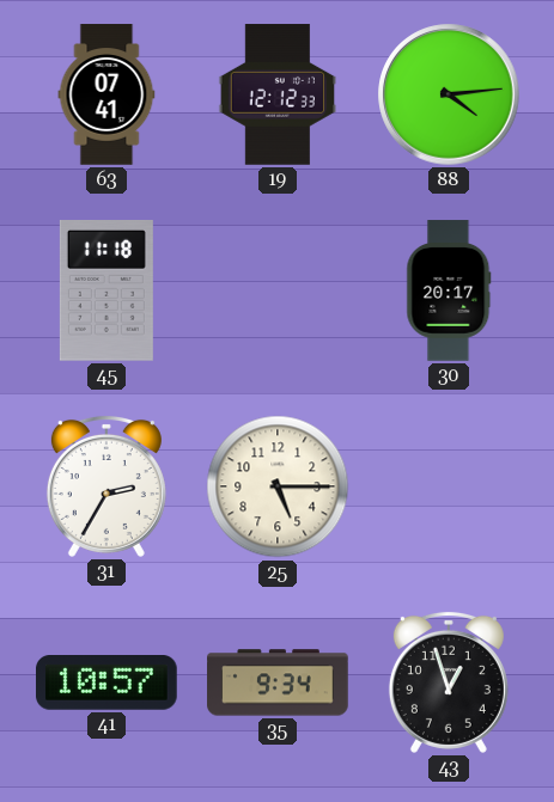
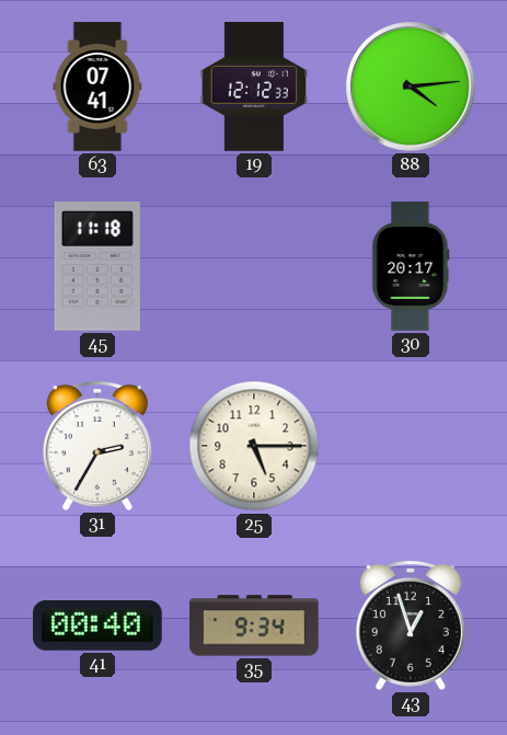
41: 10:57 -> 00:40
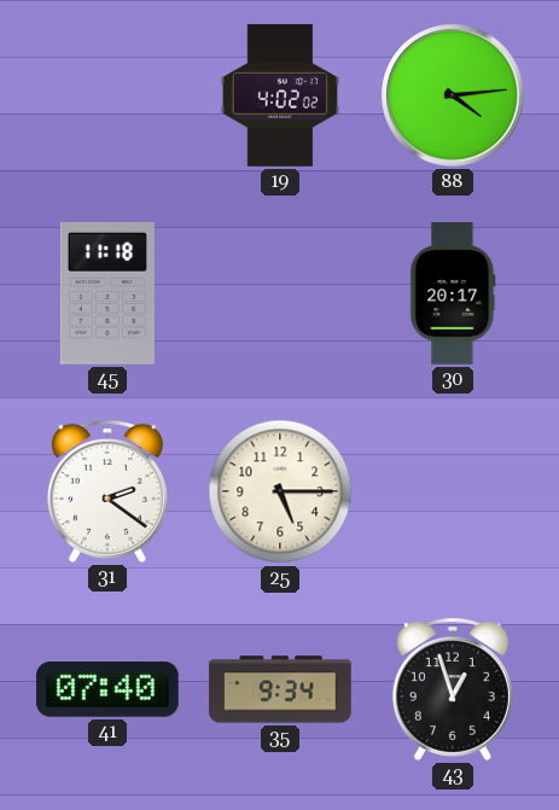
63: 07:41 -> none
19: 12:12 -> 4:02
31: 2:35 -> 2:21
41: 00:40 -> 07:40
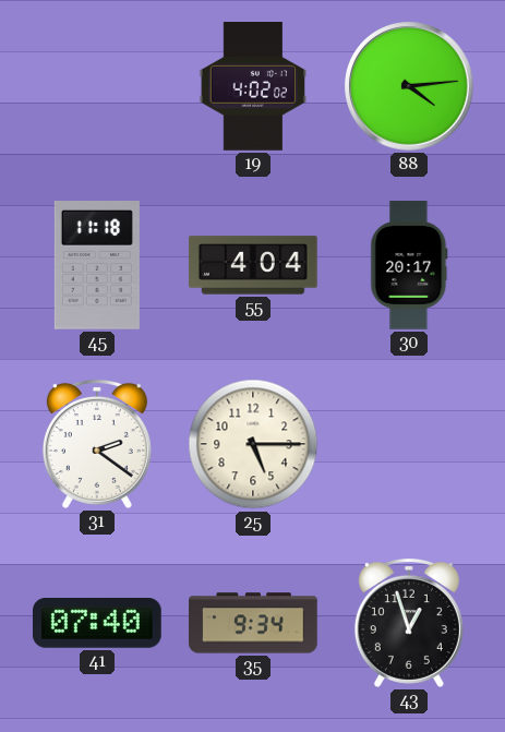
55: none -> 4:04
